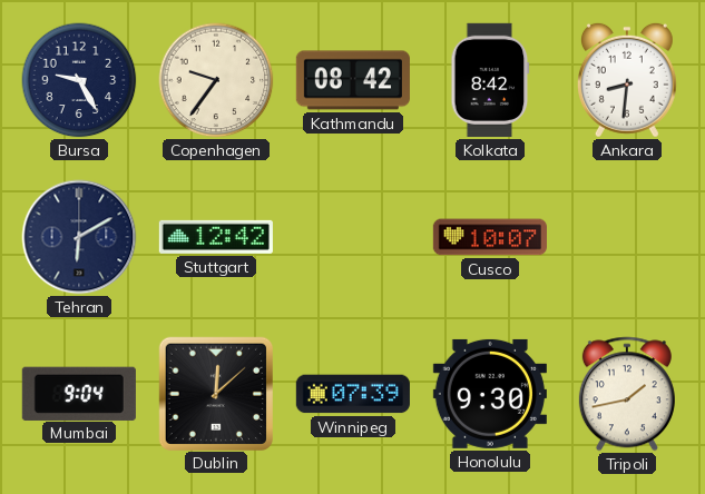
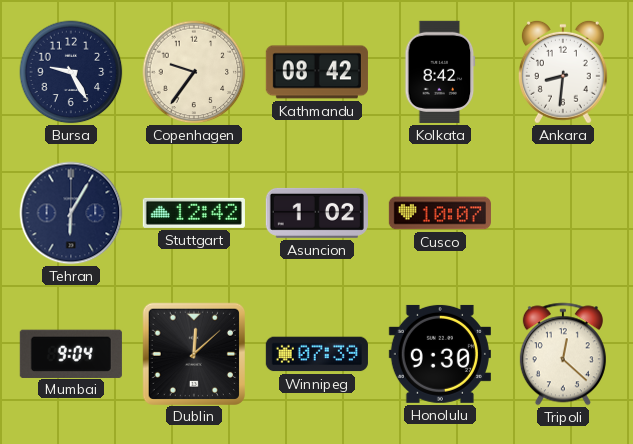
Tehran: 6:10 -> 6:05
Asuncion: none -> 1:02
Tripoli: 1:43 -> 12:22
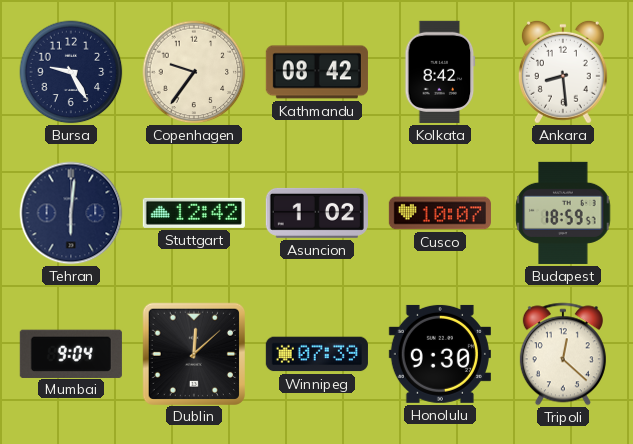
Ankara: 8:31 -> 8:29
Tehran: 6:05 -> 6:01
Budapest: none -> 18:59
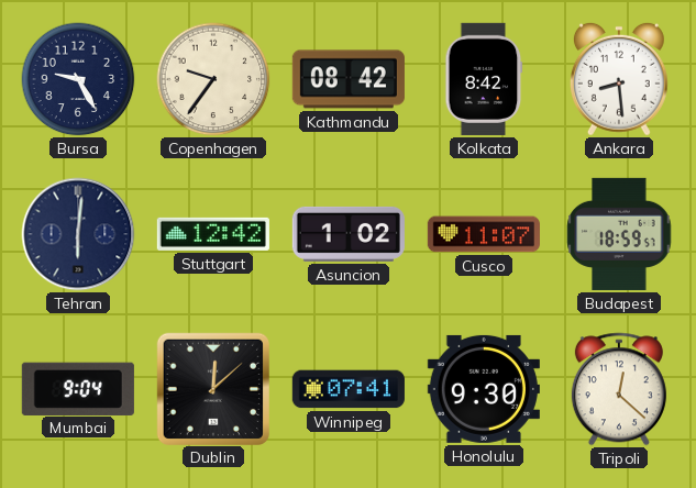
Cusco: 10:07 -> 11:07
Winnipeg: 07:39 -> 07:41
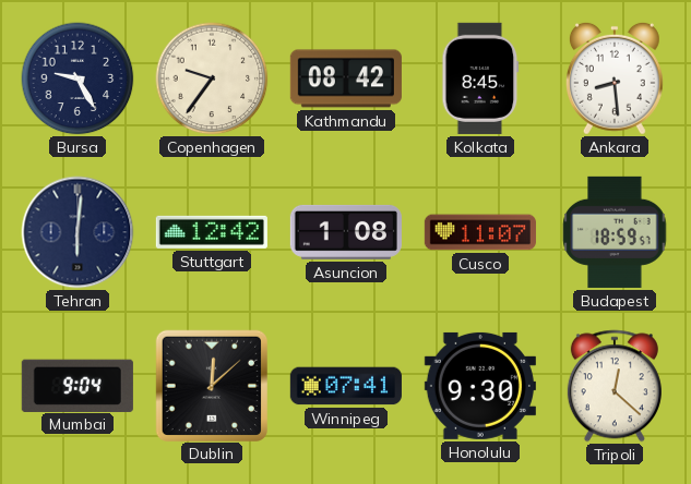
Kolkata: 8:42 -> 8:45
Asuncion: 1:02 -> 1:08
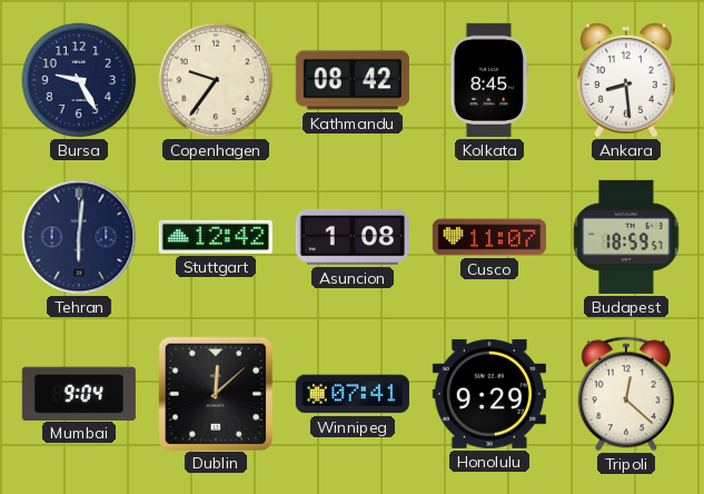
Honolulu: 9:30 -> 9:29
